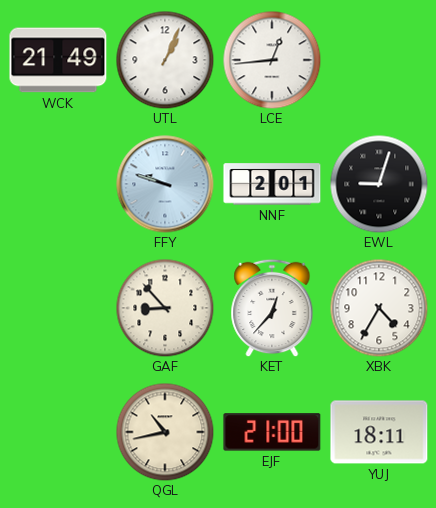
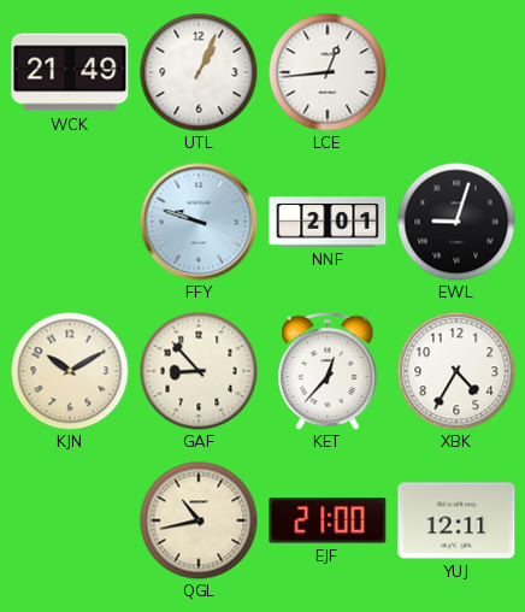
KJN: none -> 10:10
YUJ: 18:11 -> 12:11
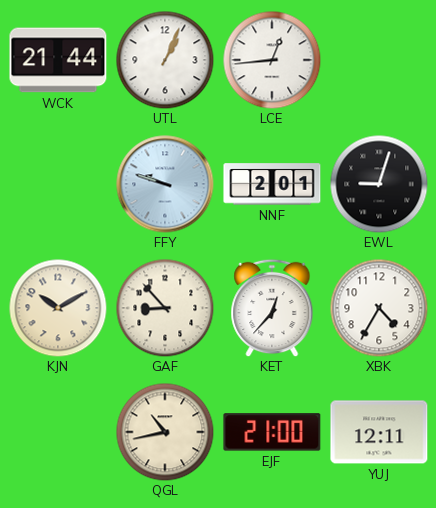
WCK: 21:49 -> 21:44
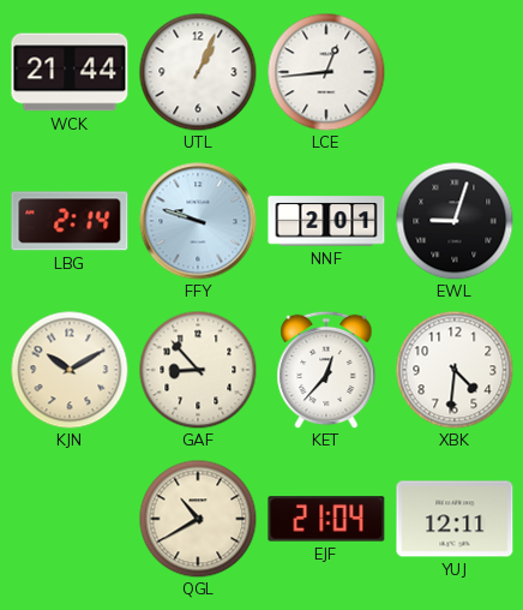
LBG: none -> 2:14
XBK: 4:35 -> 4:31
QGL: 10:43 -> 10:40
EJF: 21:00 -> 21:04
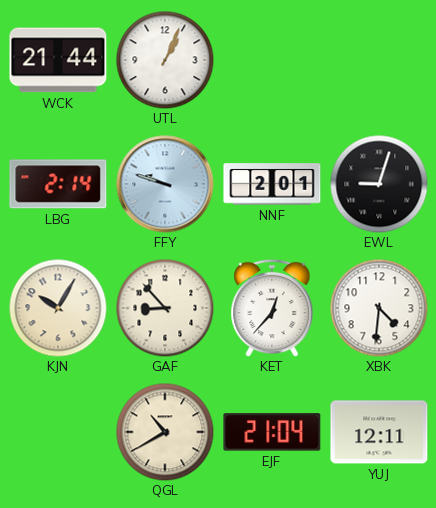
LCE: 12:44 -> none
KJN: 10:10 -> 10:05
